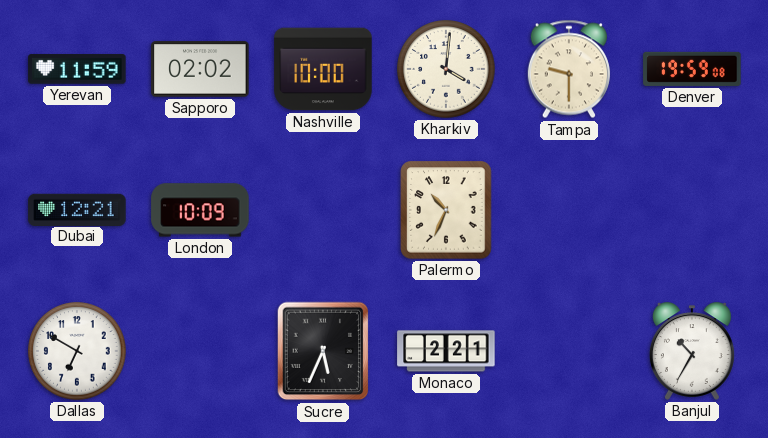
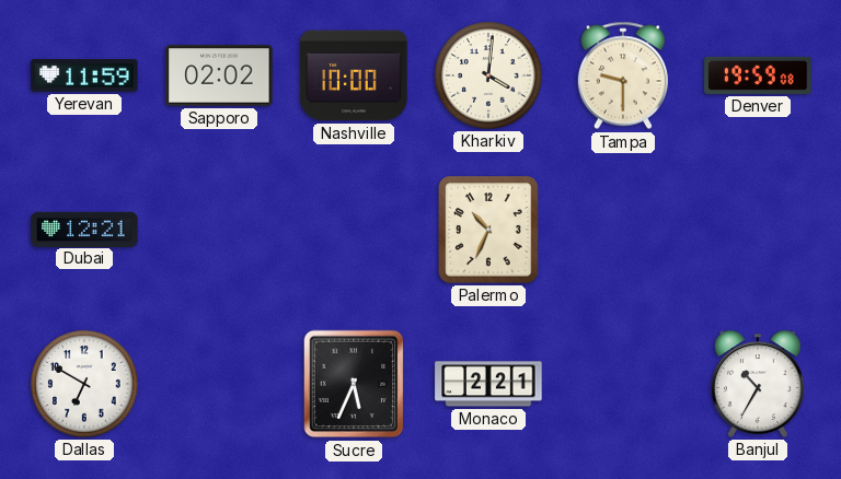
London: 10:09 -> none
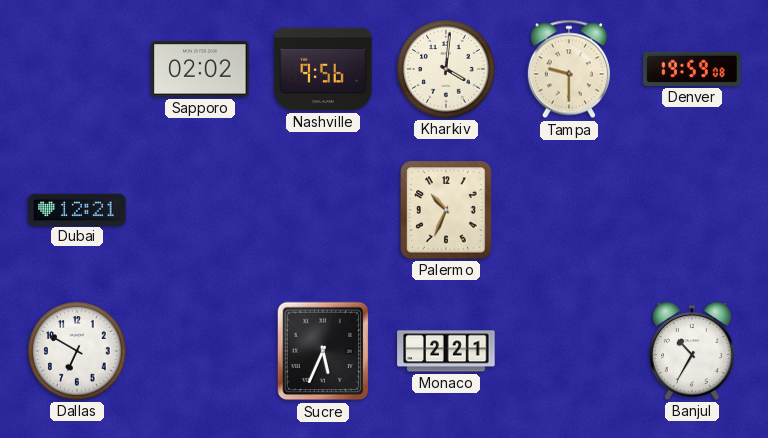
Yerevan: 11:59 -> none
Nashville: 10:00 -> 9:56
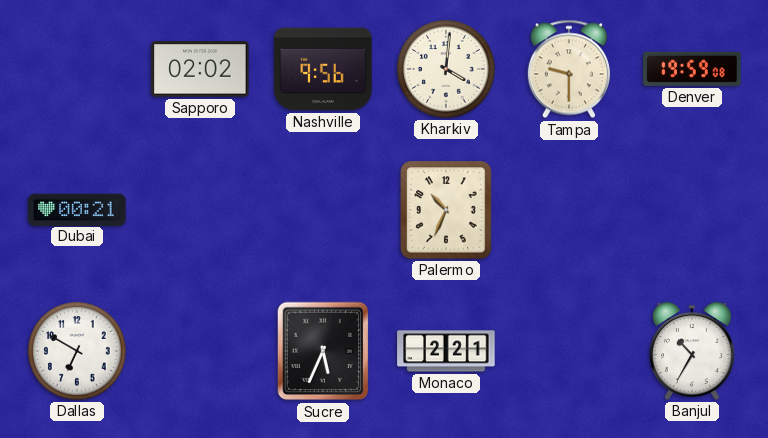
Dubai: 12:21 -> 00:21
